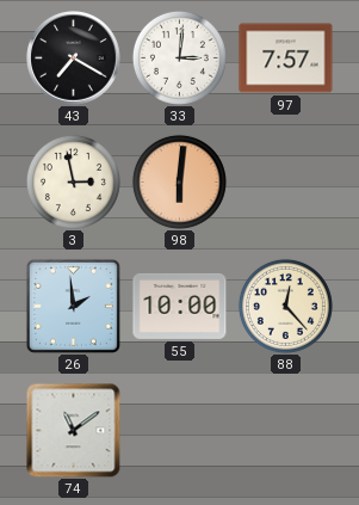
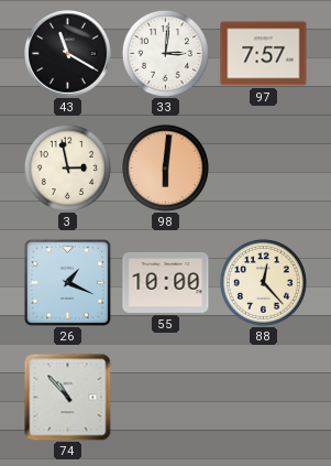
43: 7:20 -> 11:20
26: 1:59 -> 1:19
74: 11:09 -> 10:53
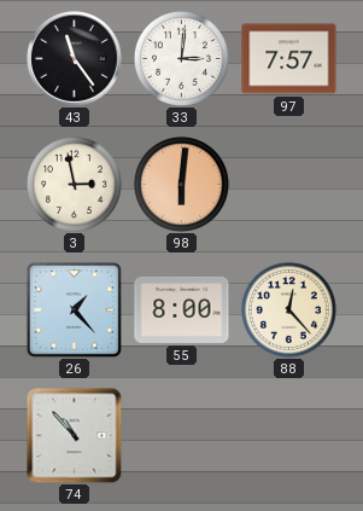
43: 11:20 -> 11:24
26: 1:19 -> 1:23
55: 10:00 -> 8:00
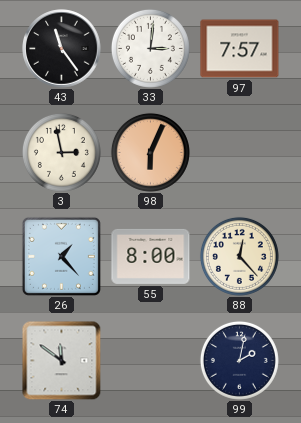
98: 6:01 -> 6:04
74: 10:53 -> 11:51
99: none -> 2:02
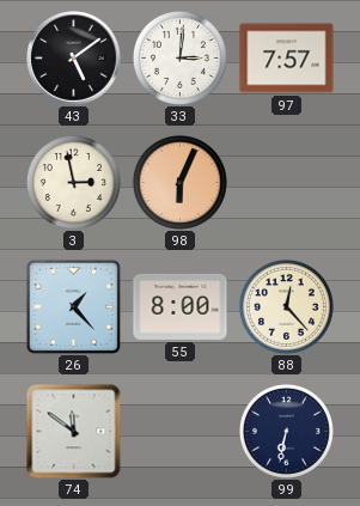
43: 11:24 -> 5:09
99: 2:02 -> 6:32
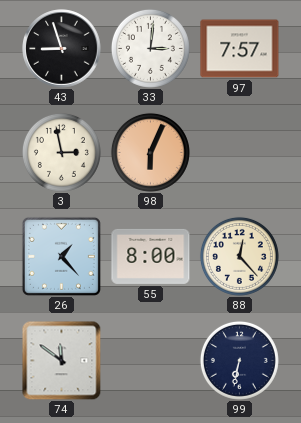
43: 5:09 -> 8:57
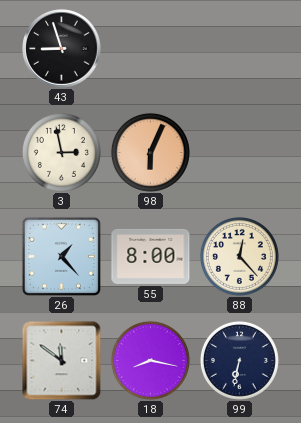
33: 3:01 -> none
97: 7:57 -> none
18: none -> 8:17
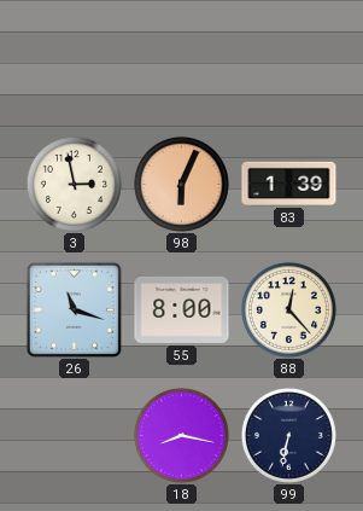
43: 8:57 -> none
83: none -> 1:39
26: 1:23 -> 11:18
74: 11:51 -> none
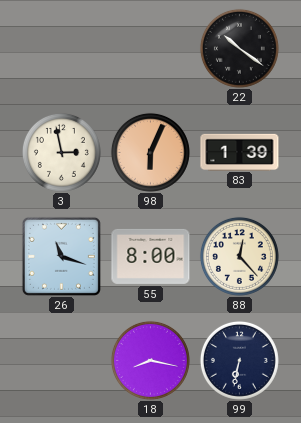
22: none -> 10:21
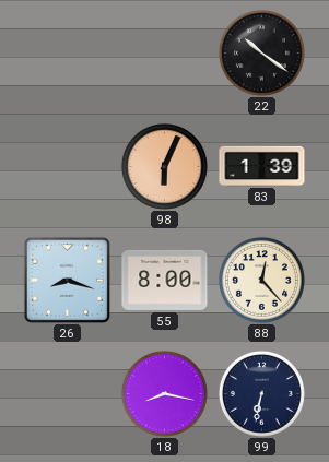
3: 2:58 -> none
26: 11:18 -> 8:18
